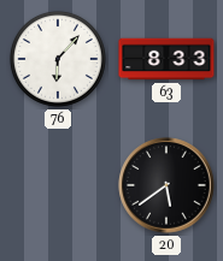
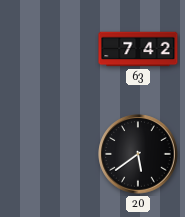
76: 6:07 -> none
63: 8:33 -> 7:42
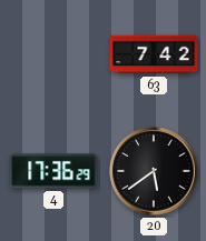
4: none -> 17:36
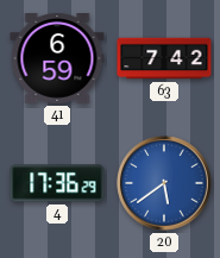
41: none -> 6:59
20 dial: black -> blue
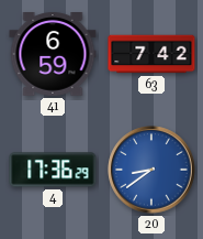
20: 5:39 -> 8:39
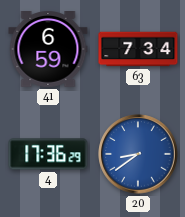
63: 7:42 -> 7:34
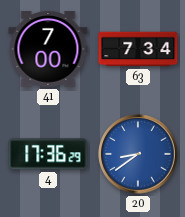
41: 6:59 -> 7:00
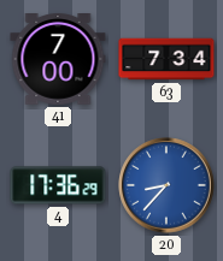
20: 8:39 -> 8:37
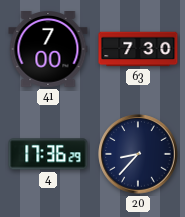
63: 7:34 -> 7:30
20 dial: blue -> navy
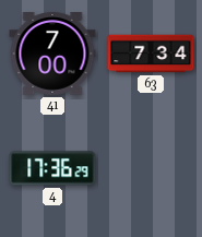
63: 7:30 -> 7:34
20: 8:37 -> none
